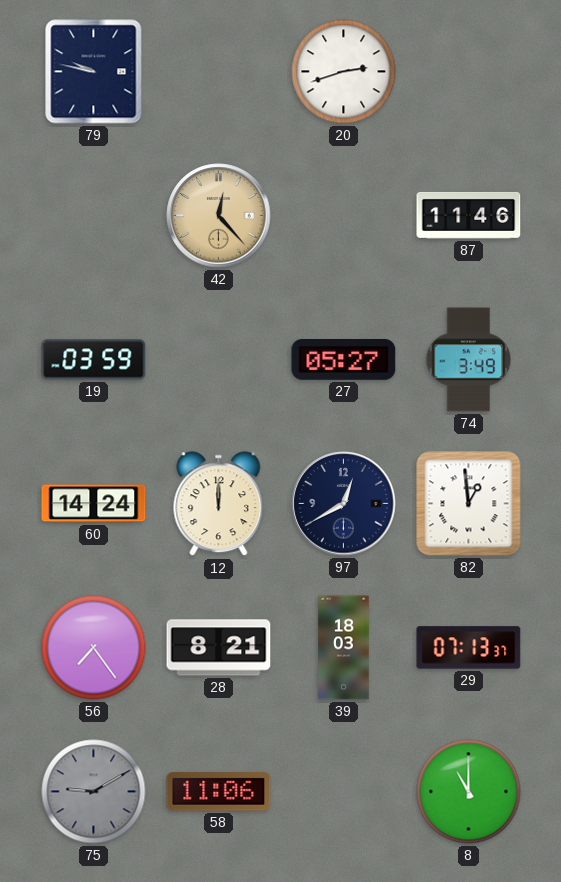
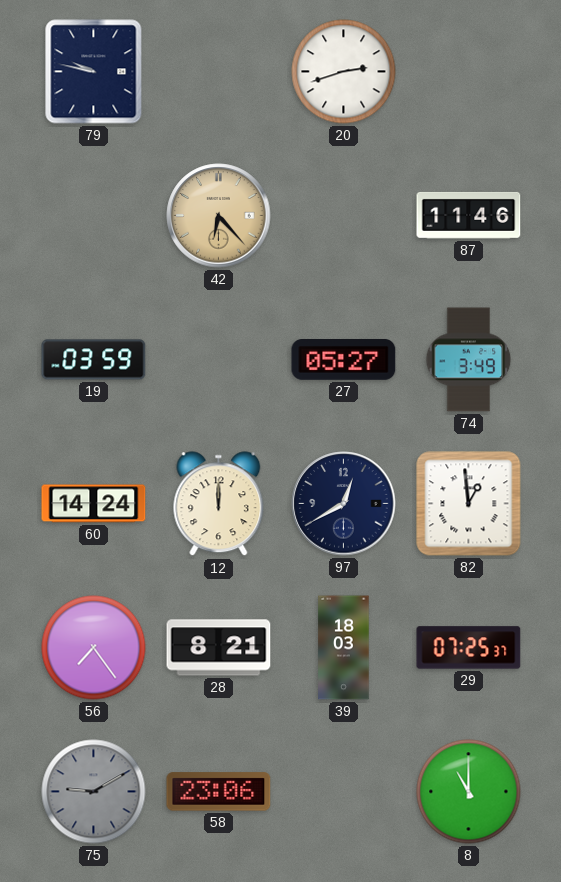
42: 12:23 -> 6:23
29: 07:13 -> 07:25
58: 11:06 -> 23:06
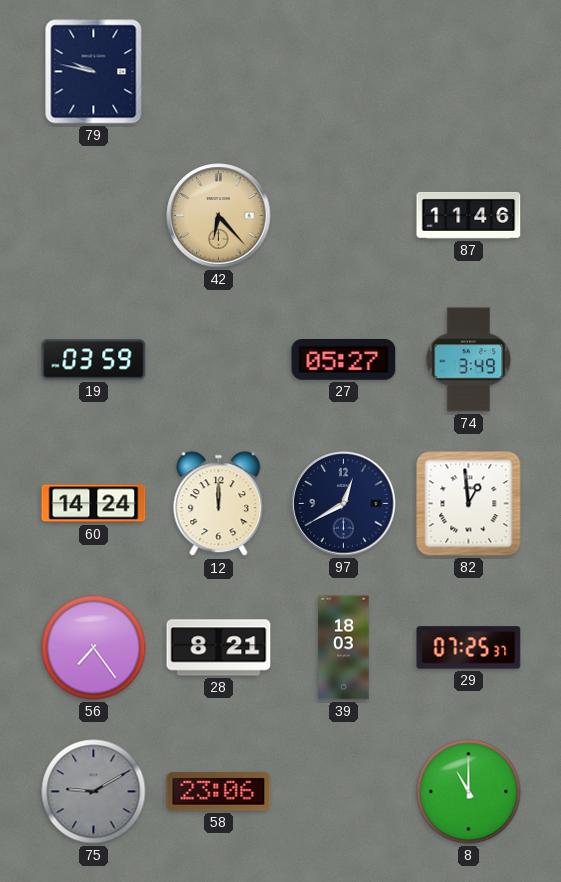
20: 2:42 -> none
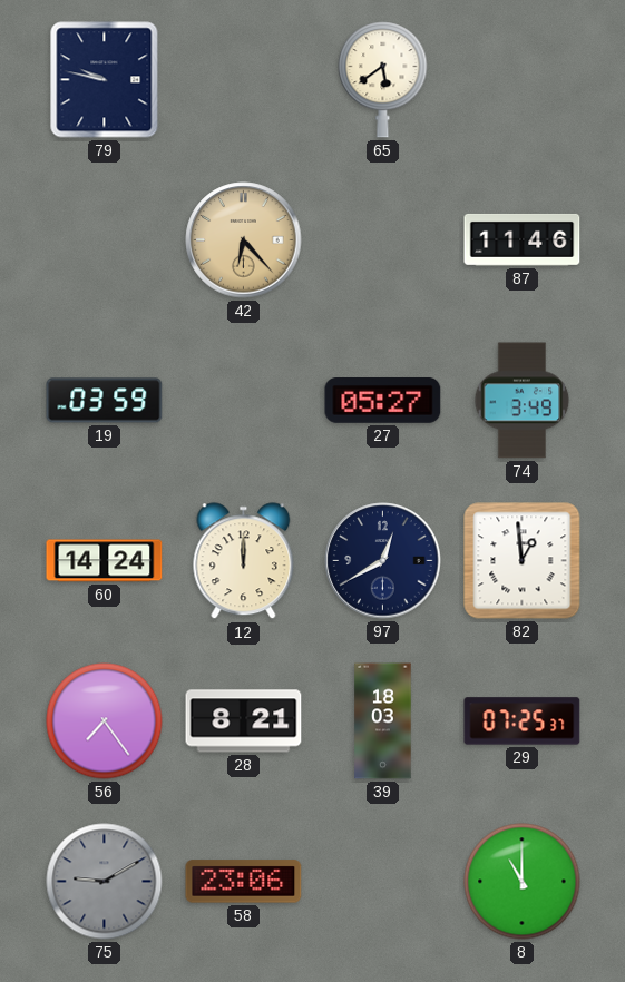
65: none -> 5:39
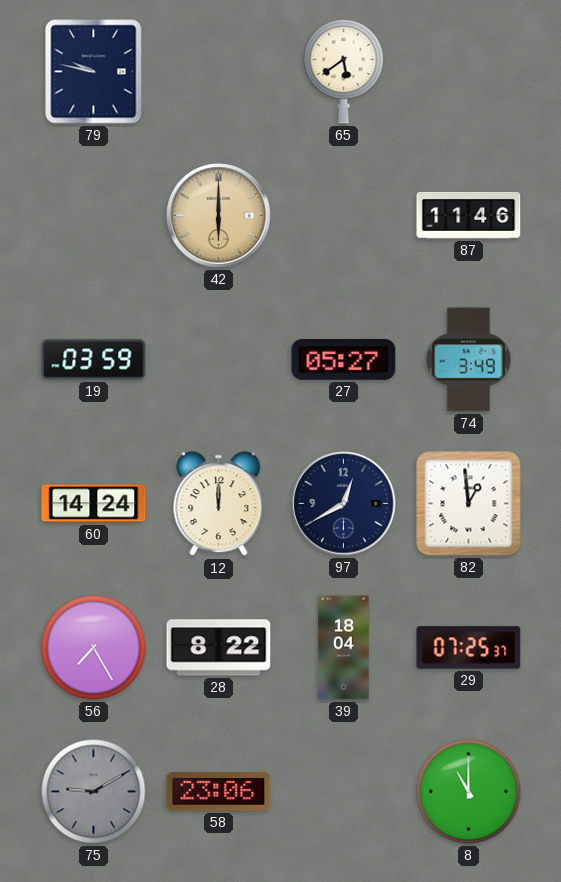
42: 6:23 -> 6:00
56: 7:24 -> 7:25
28: 8:21 -> 8:22
39: 18:03 -> 18:04
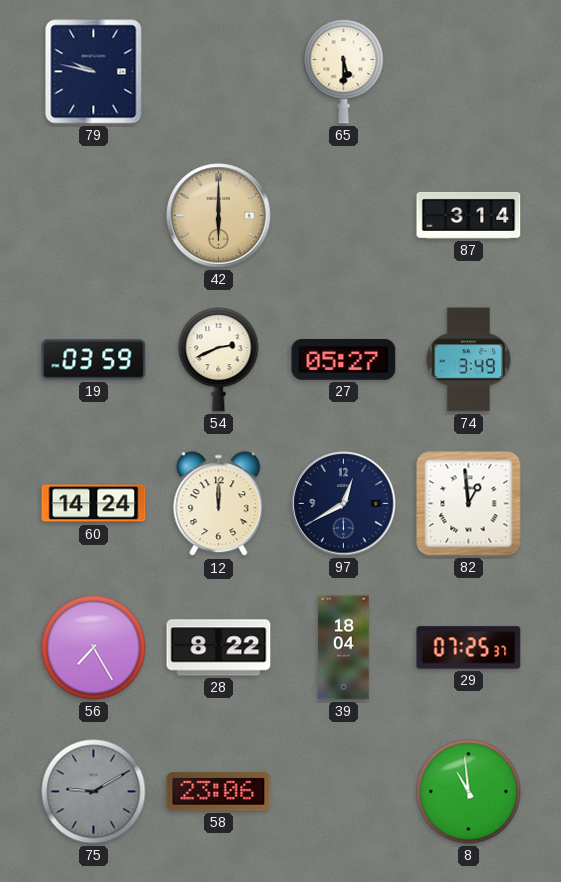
65: 5:39 -> 5:30
87: 11:46 -> 3:14
54: none -> 2:41
8: 11:00 -> 10:59
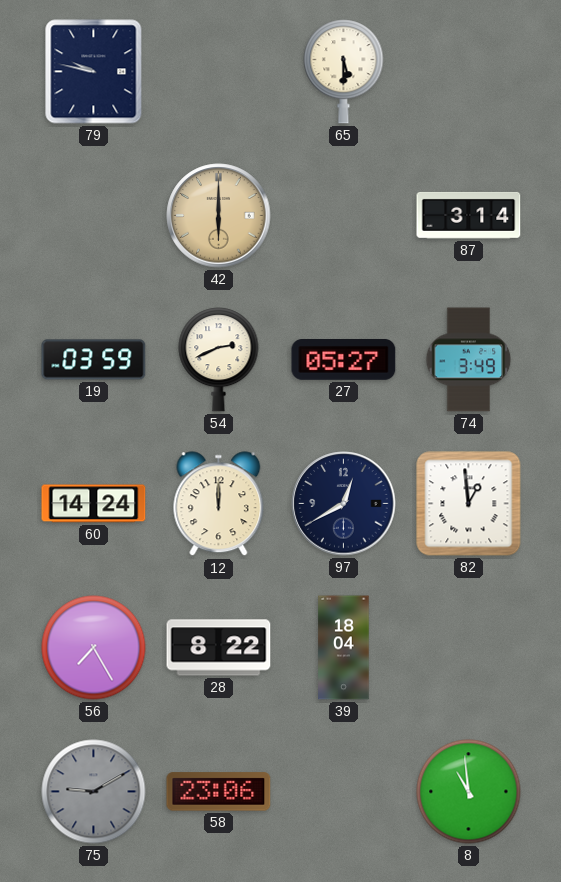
29: 07:25 -> none
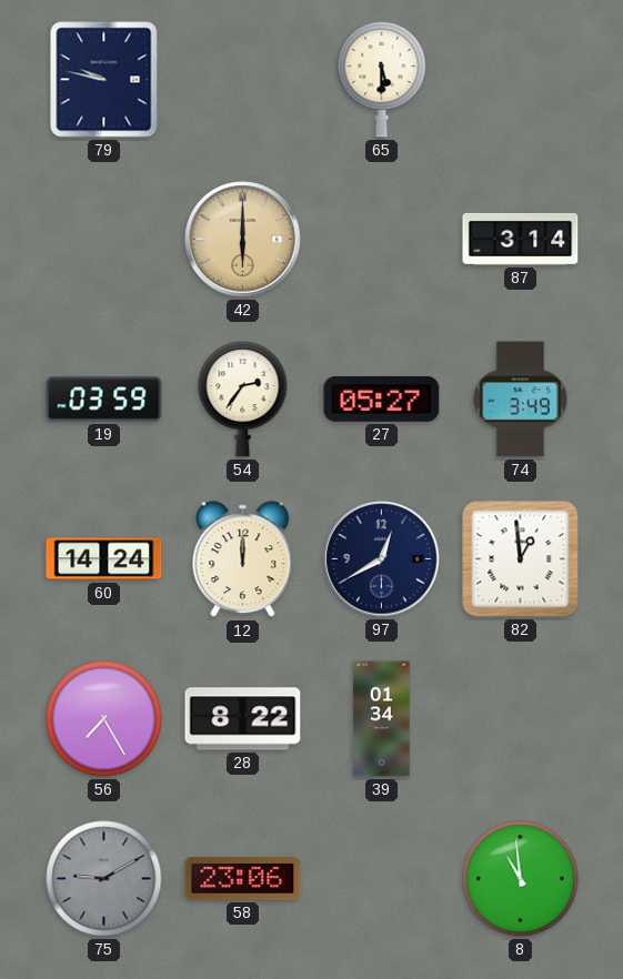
54: 2:41 -> 2:36
39: 18:04 -> 01:34
